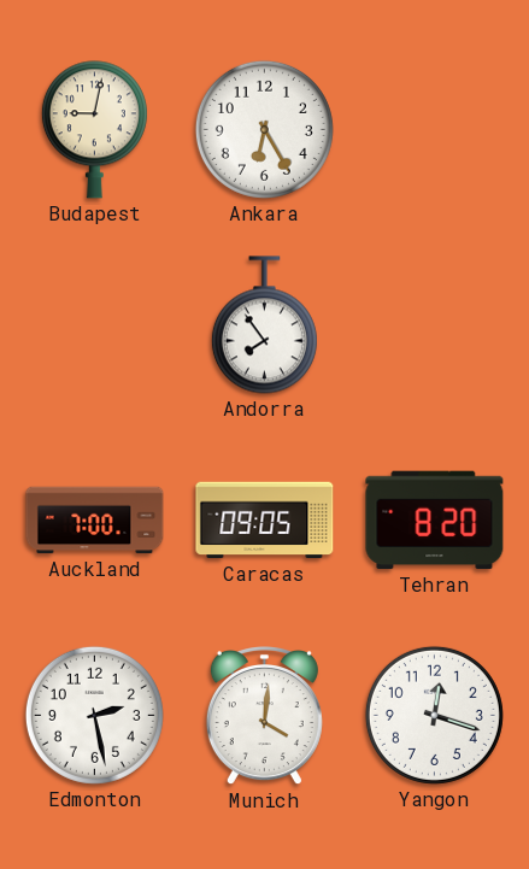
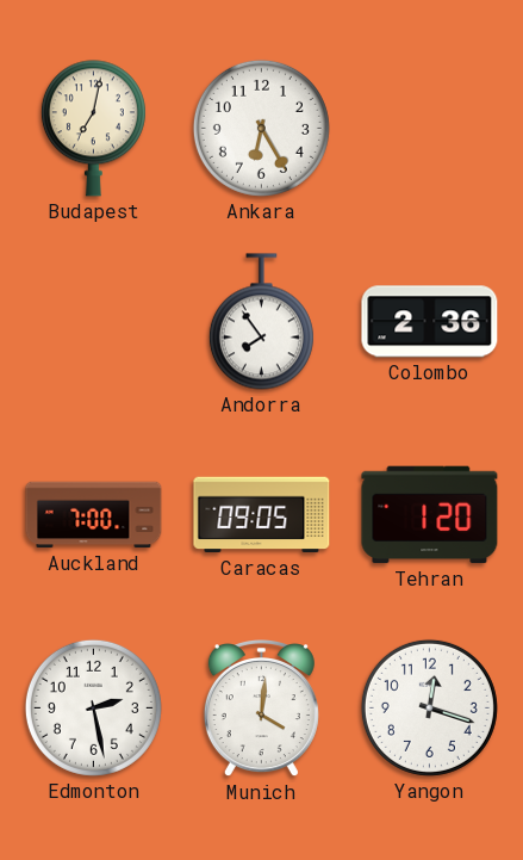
Budapest: 9:02 -> 7:02
Colombo: none -> 2:36
Tehran: 8:20 -> 1:20
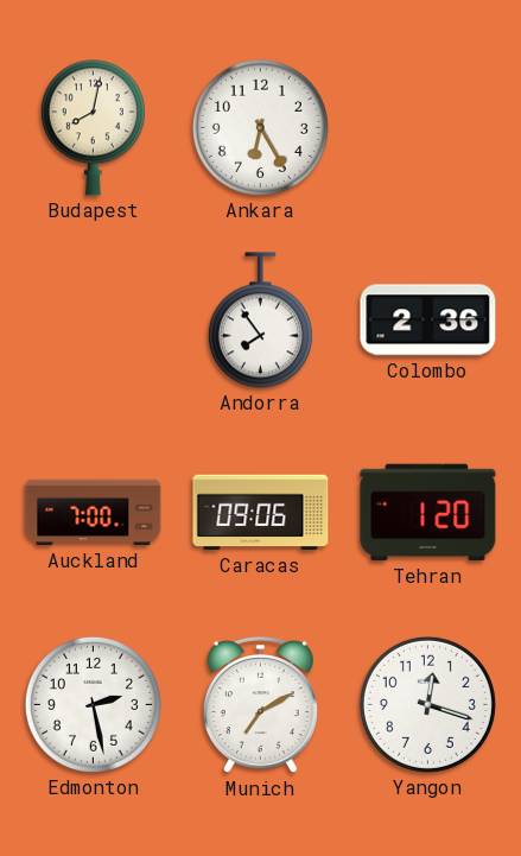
Budapest: 7:02 -> 8:02
Caracas: 09:05 -> 09:06
Munich: 4:01 -> 7:10
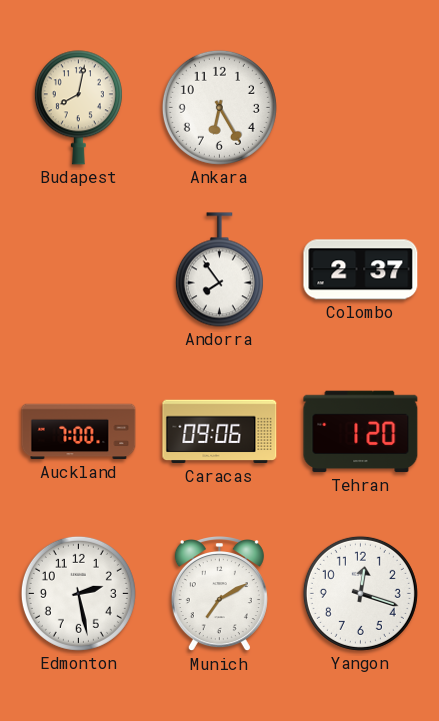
Colombo: 2:36 -> 2:37
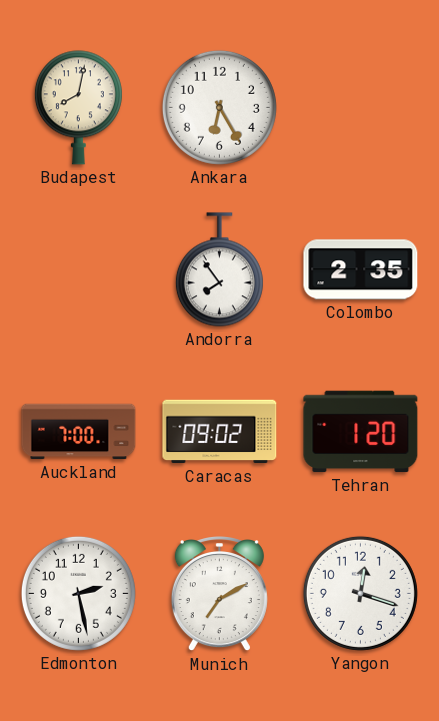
Colombo: 2:37 -> 2:35
Caracas: 09:06 -> 09:02
